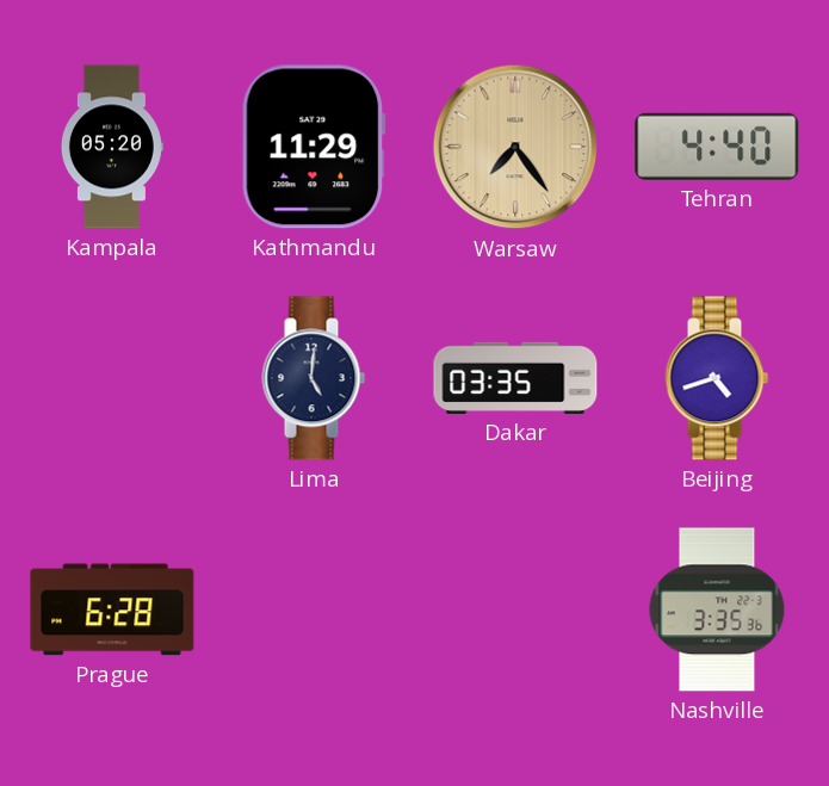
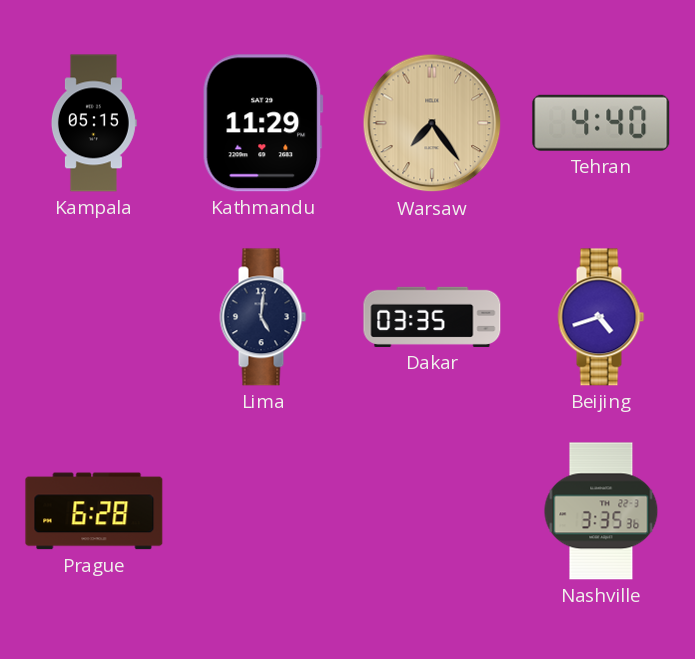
Kampala: 05:20 -> 05:15
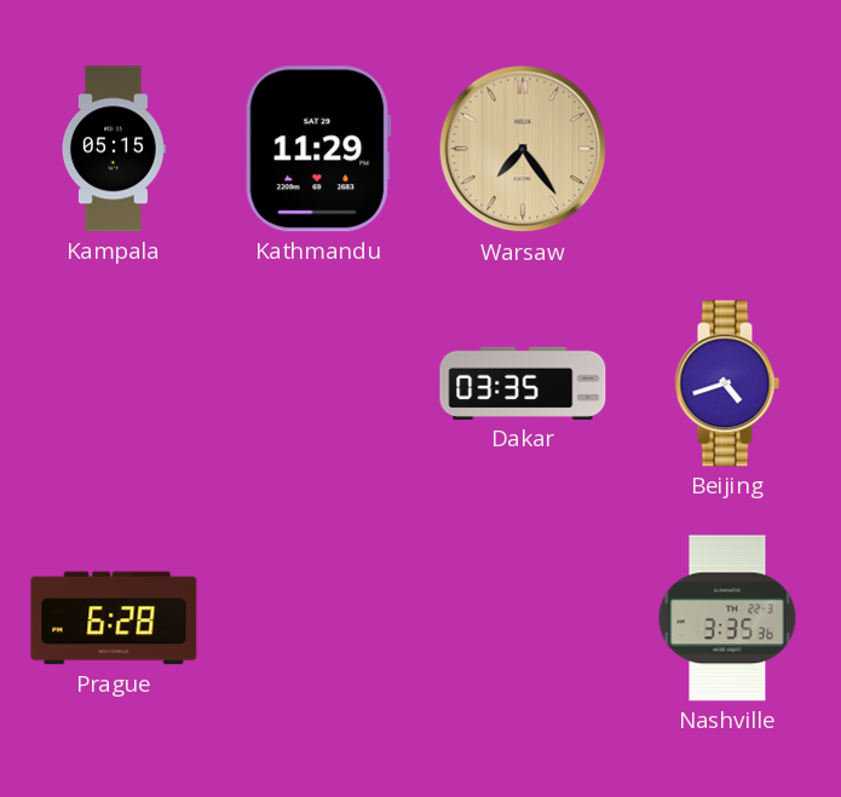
Tehran: 4:40 -> none
Lima: 5:01 -> none
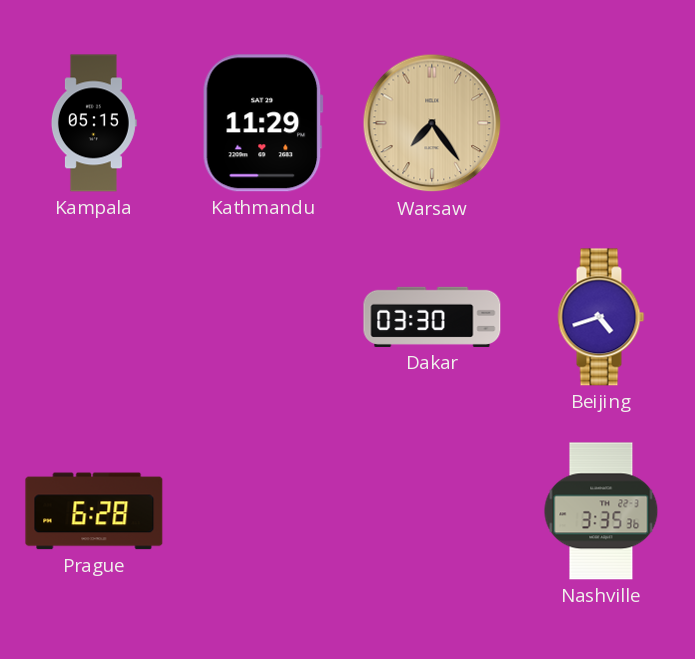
Dakar: 03:35 -> 03:30
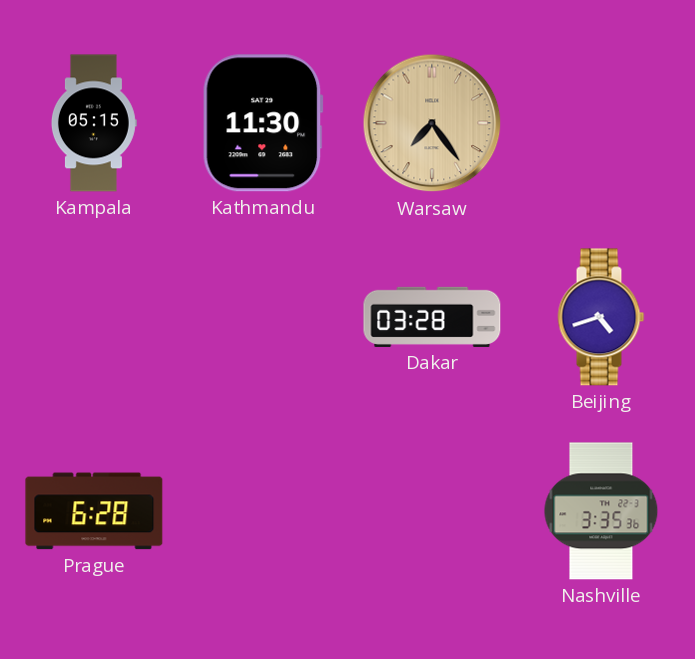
Kathmandu: 11:29 -> 11:30
Dakar: 03:30 -> 03:28
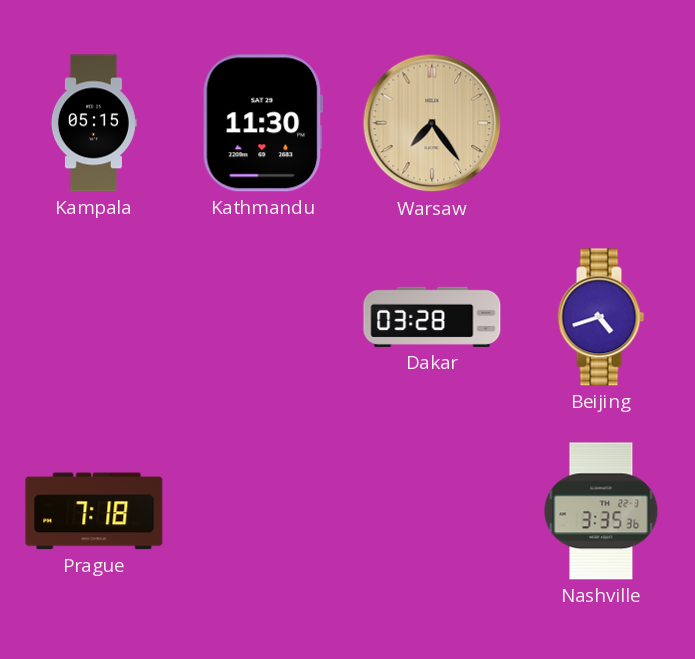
Prague: 6:28 -> 7:18
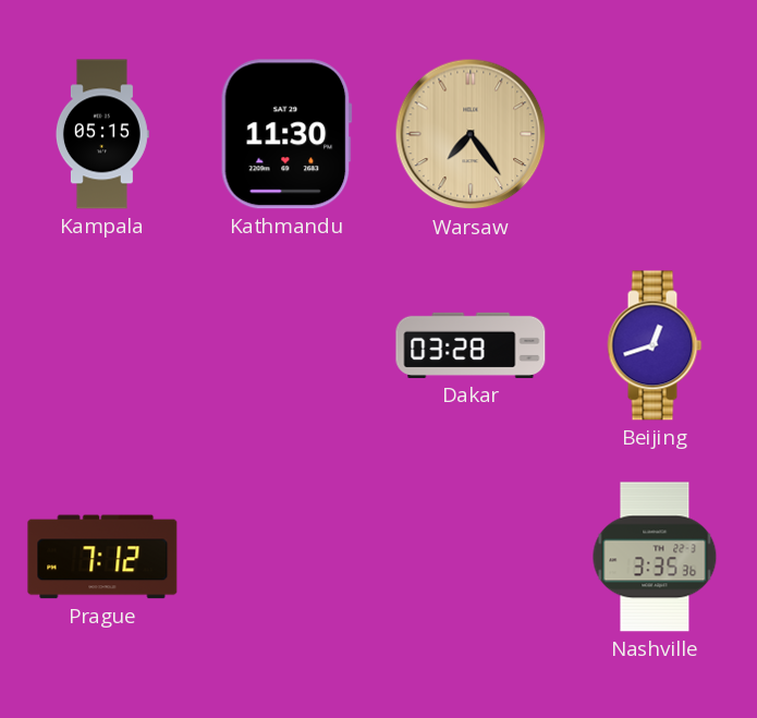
Beijing: 4:42 -> 12:42
Prague: 7:18 -> 7:12
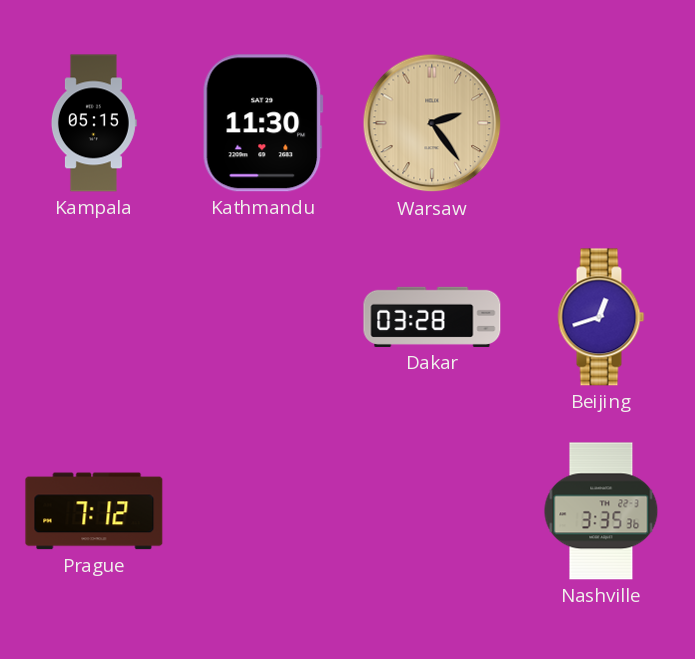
Warsaw: 7:24 -> 2:24
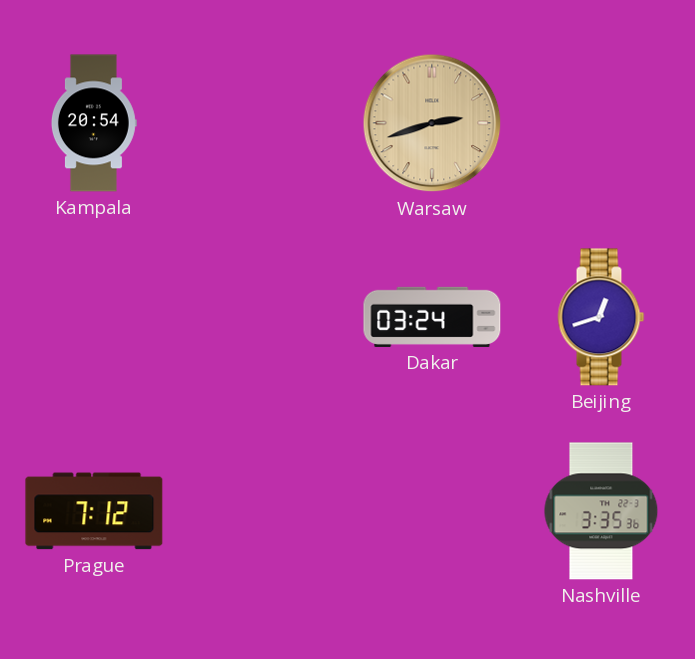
Kampala: 05:15 -> 20:54
Kathmandu: 11:30 -> none
Warsaw: 2:24 -> 2:42
Dakar: 03:28 -> 03:24
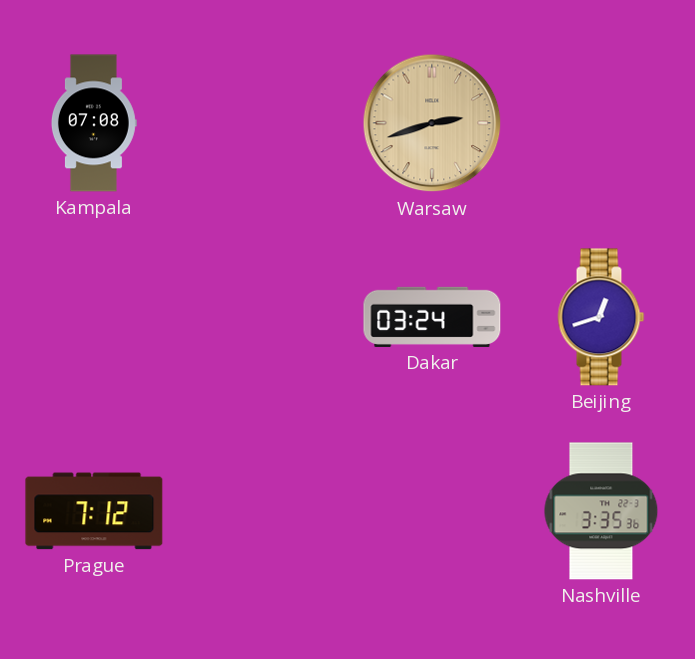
Kampala: 20:54 -> 07:08
